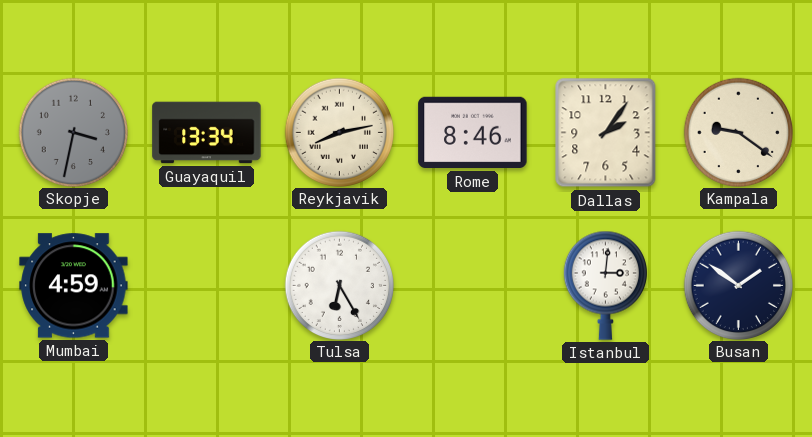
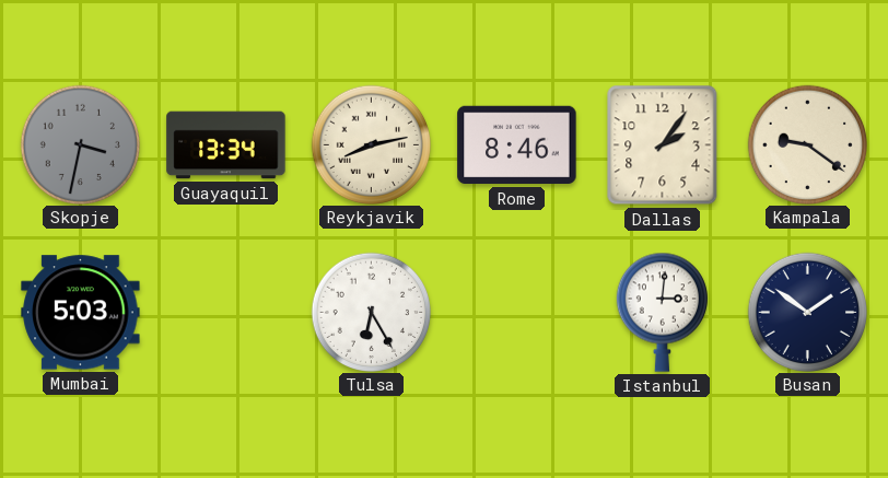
Mumbai: 4:59 -> 5:03
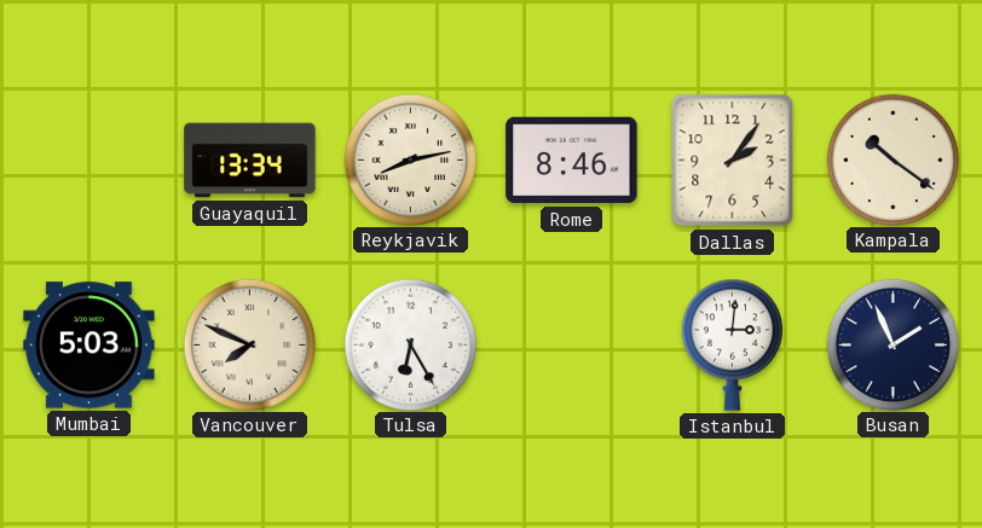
Skopje: 3:32 -> none
Kampala: 9:21 -> 10:21
Vancouver: none -> 7:49
Busan: 1:51 -> 1:56
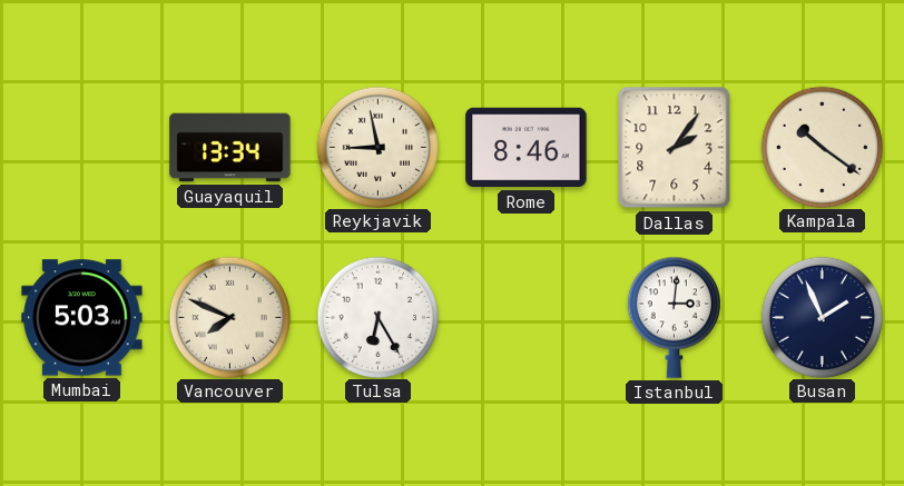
Reykjavik: 8:13 -> 8:58
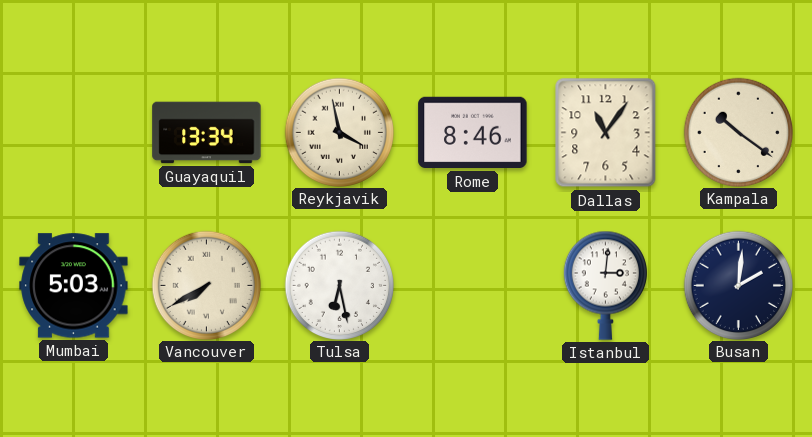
Reykjavik: 8:58 -> 3:58
Dallas: 2:06 -> 11:06
Vancouver: 7:49 -> 7:40
Tulsa: 6:25 -> 6:28
Busan: 1:56 -> 2:01
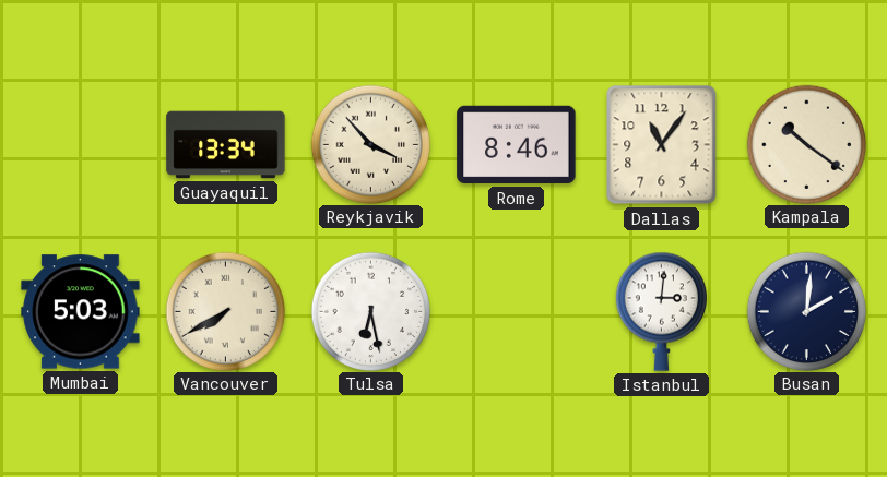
Reykjavik: 3:58 -> 3:53
